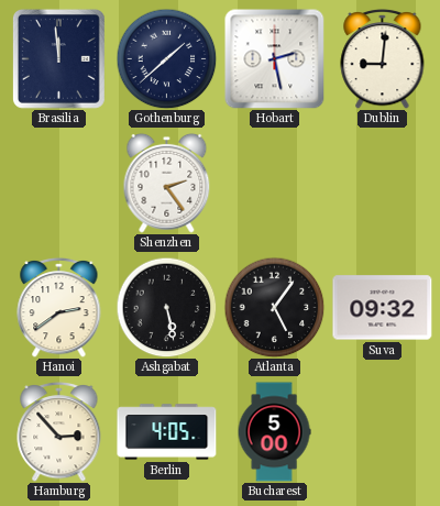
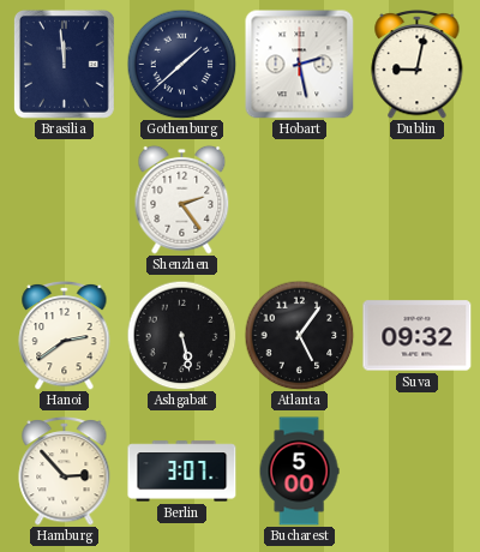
Dublin: 9:01 -> 9:02
Berlin: 4:05 -> 3:07
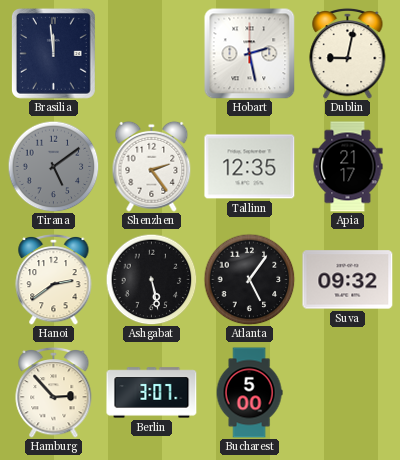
Gothenburg: 1:38 -> none
Tirana: none -> 5:09
Tallinn: none -> 12:35
Apia: none -> 21:17
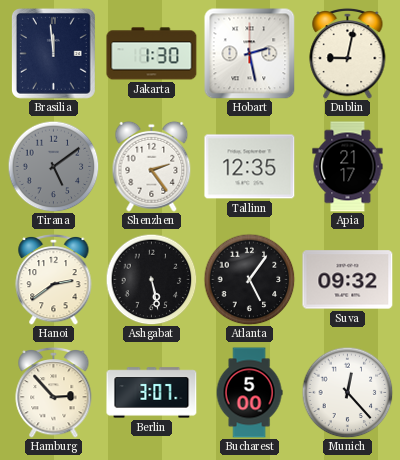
Jakarta: none -> 1:30
Munich: none -> 12:23
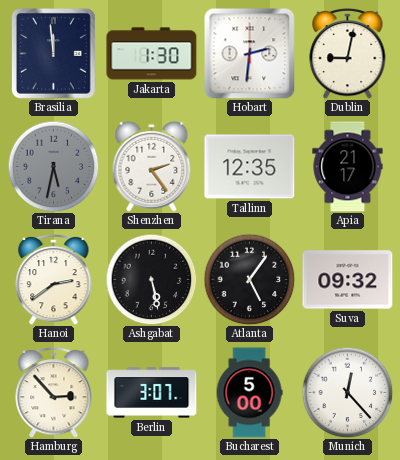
Hobart: 2:28 -> 2:31
Tirana: 5:09 -> 5:32
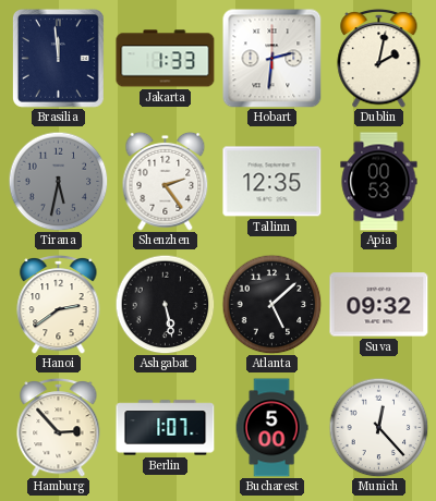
Jakarta: 1:30 -> 1:33
Dublin: 9:02 -> 2:02
Apia: 21:17 -> 00:53
Atlanta: 5:06 -> 5:08
Berlin: 3:07 -> 1:07
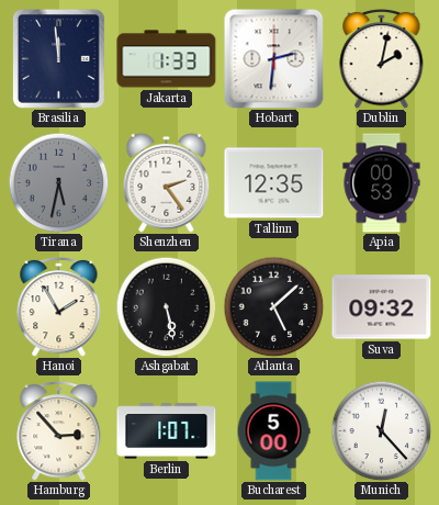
Hanoi: 2:39 -> 1:55
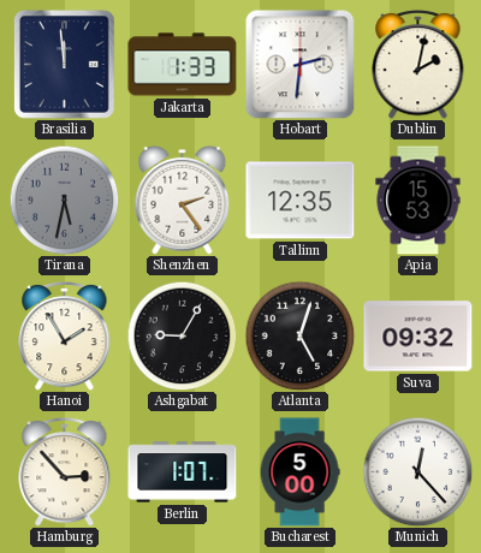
Apia: 00:53 -> 15:53
Ashgabat: 5:28 -> 9:05
Atlanta: 5:08 -> 5:03
